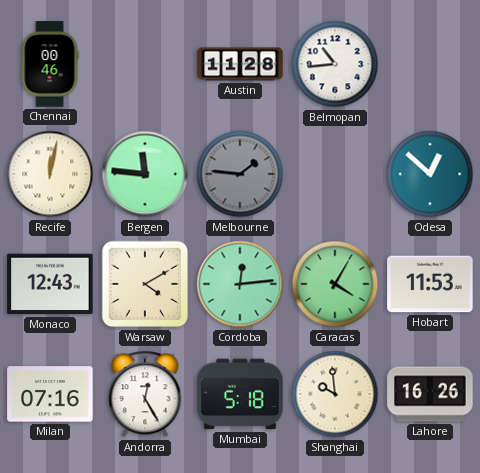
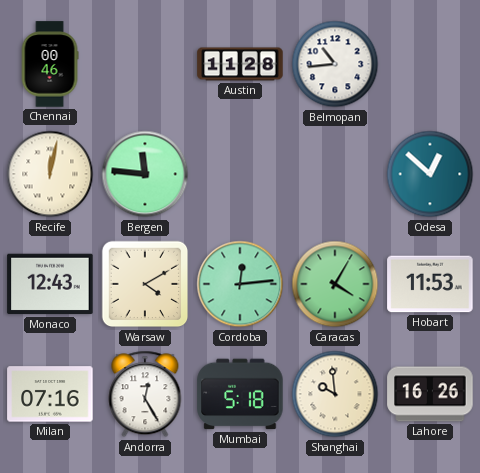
Melbourne: 1:46 -> none
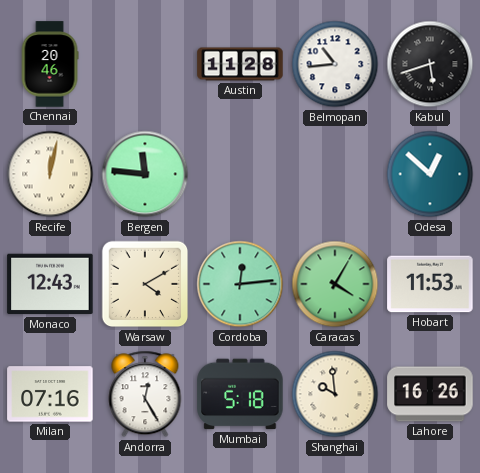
Chennai: 00:46 -> 20:46
Kabul: none -> 5:42
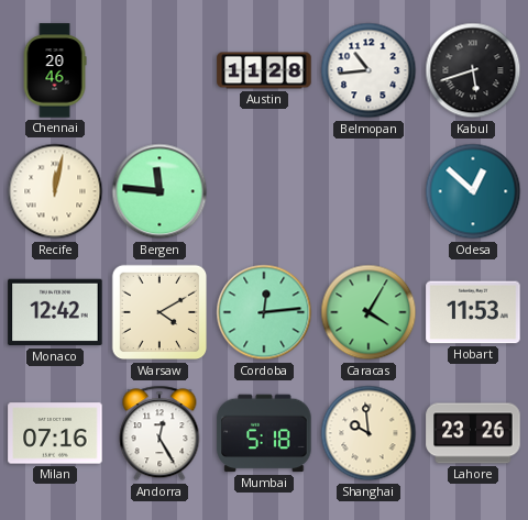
Monaco: 12:43 -> 12:42
Lahore: 16:26 -> 23:26
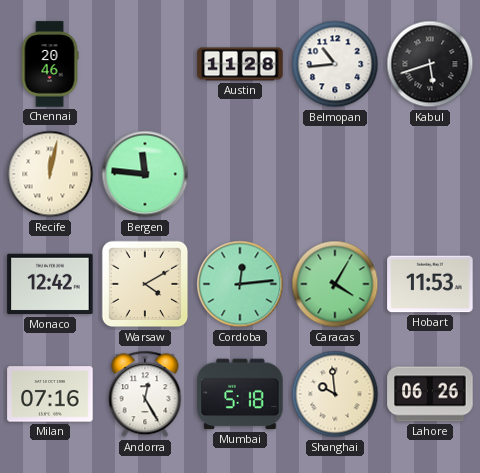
Odesa: 12:52 -> none
Lahore: 23:26 -> 06:26
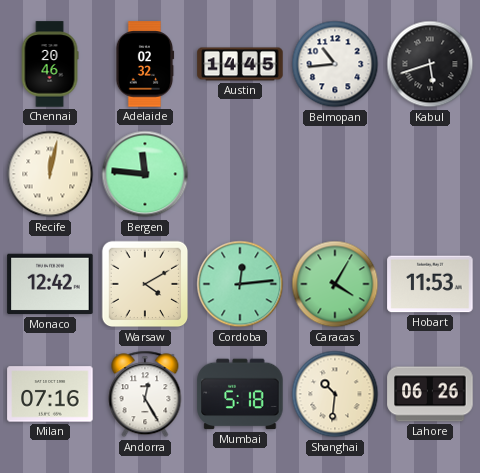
Adelaide: none -> 02:32
Austin: 11:28 -> 14:45
Shanghai: 9:59 -> 10:31
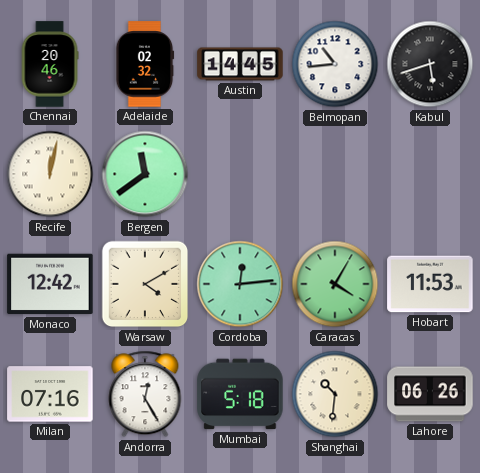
Bergen: 11:46 -> 11:39
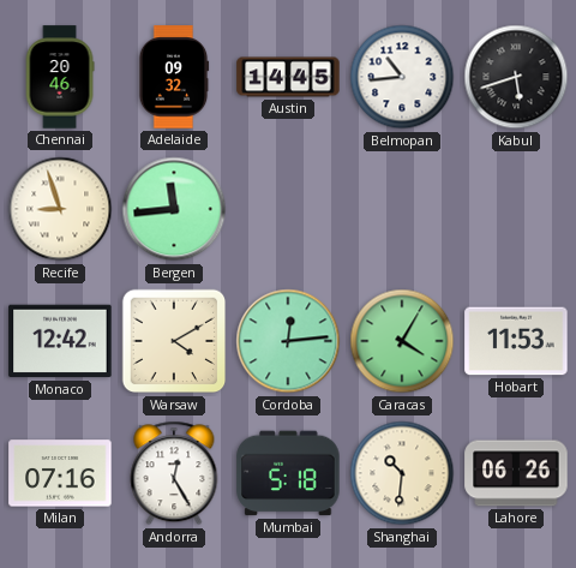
Adelaide: 02:32 -> 09:32
Recife: 12:02 -> 8:57
Bergen: 11:39 -> 11:44
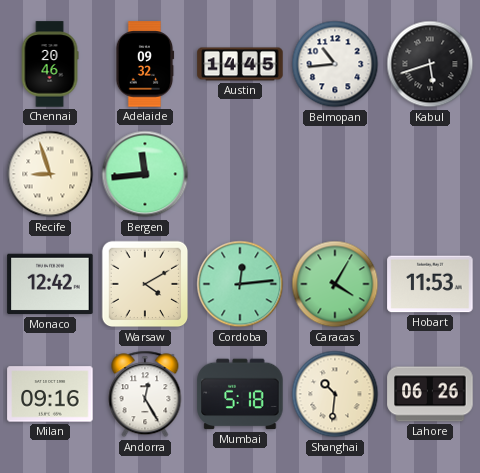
Milan: 07:16 -> 09:16
